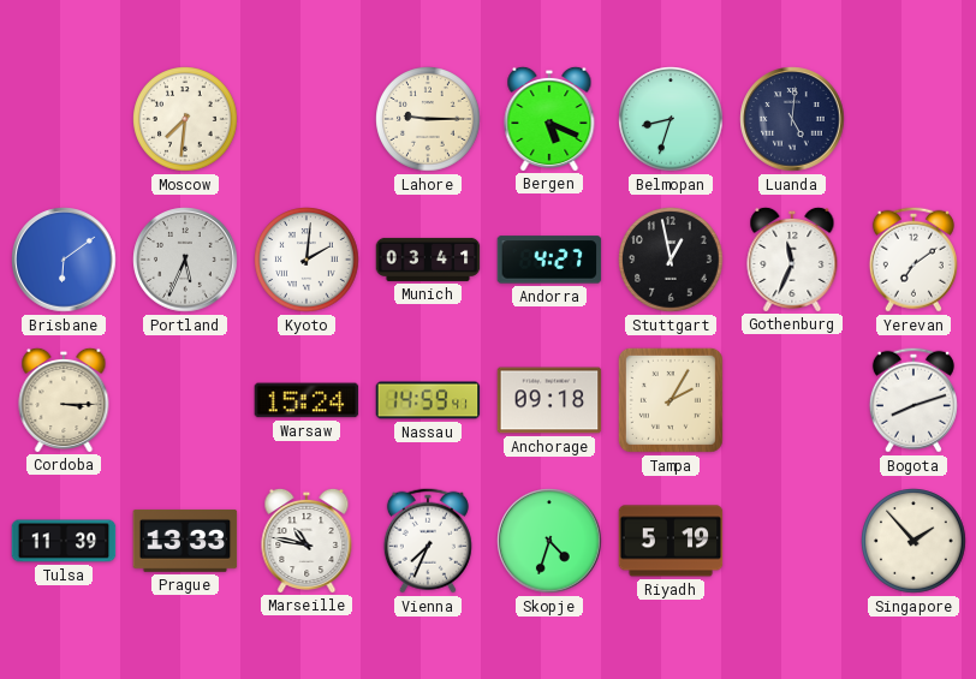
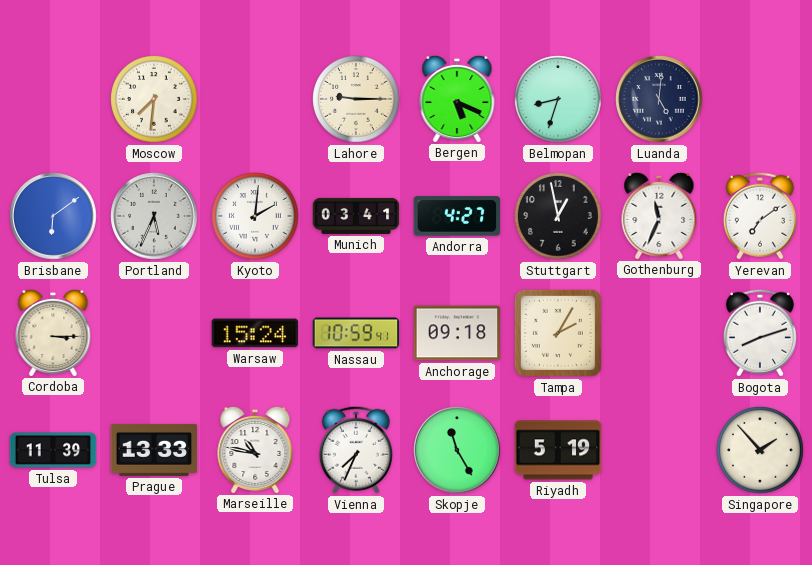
Nassau: 14:59 -> 10:59
Skopje: 4:33 -> 11:25
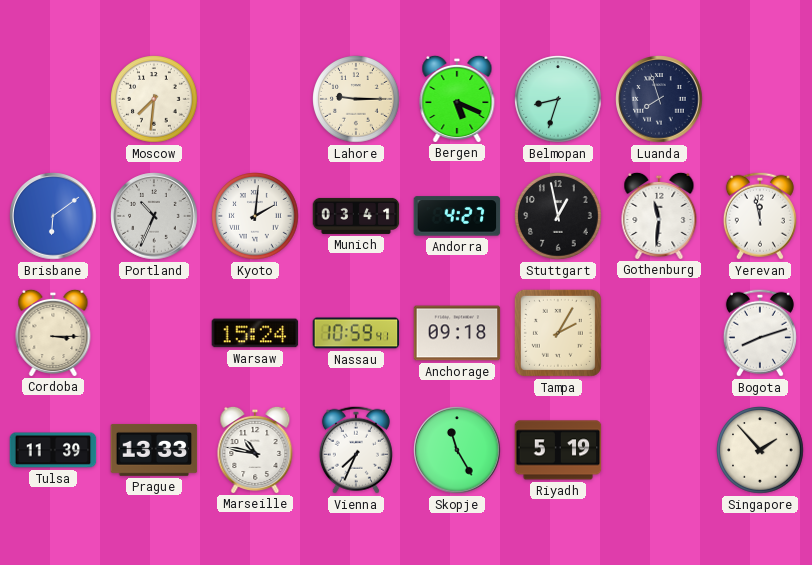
Luanda: 5:01 -> 7:57
Portland: 5:34 -> 10:34
Gothenburg: 11:34 -> 11:31
Yerevan: 7:09 -> 11:58
